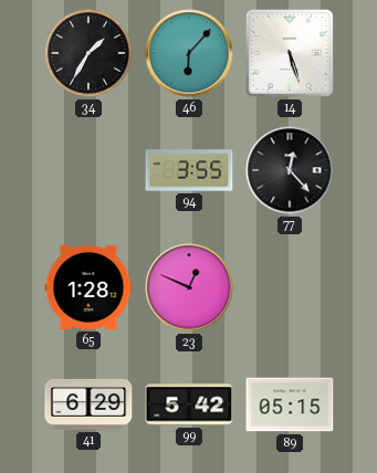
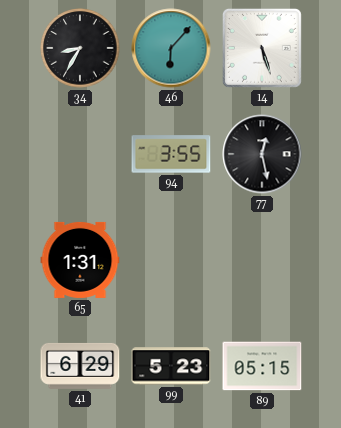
34: 1:35 -> 8:35
77: 12:23 -> 12:28
65: 1:28 -> 1:31
23: 12:49 -> none
99: 5:42 -> 5:23
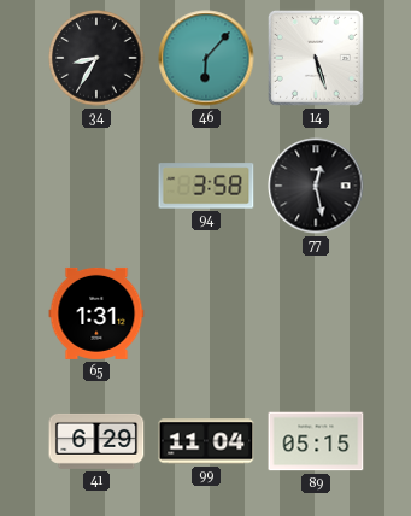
94: 3:55 -> 3:58
99: 5:23 -> 11:04
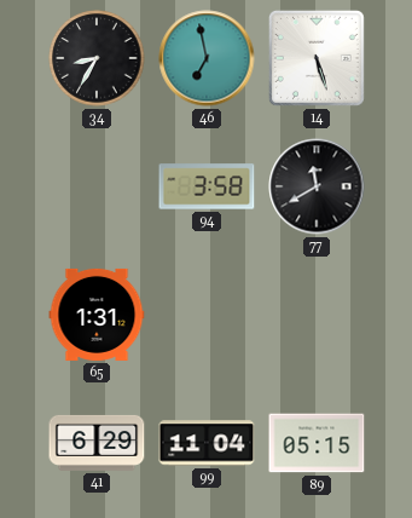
46: 6:07 -> 6:58
77: 12:28 -> 11:40
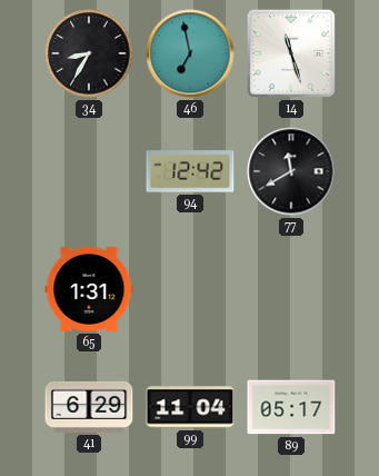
14: 5:27 -> 11:27
94: 3:58 -> 12:42
89: 05:15 -> 05:17
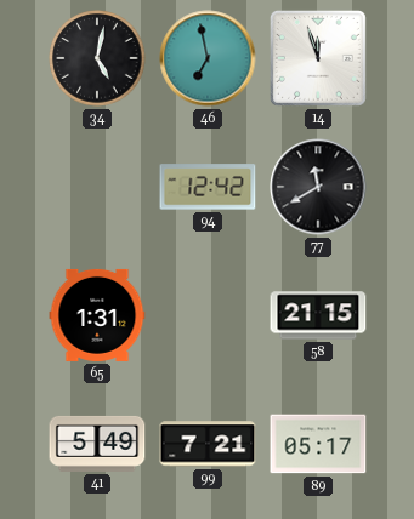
34: 8:35 -> 5:02
14: 11:27 -> 11:57
58: none -> 21:15
41: 6:29 -> 5:49
99: 11:04 -> 7:21
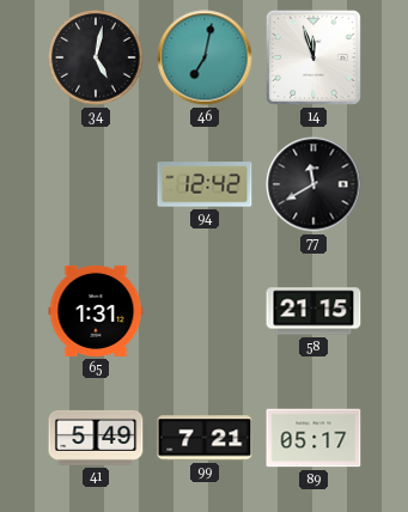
46: 6:58 -> 7:02
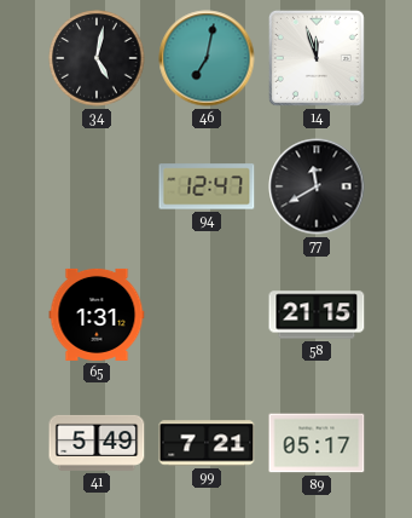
94: 12:42 -> 12:47
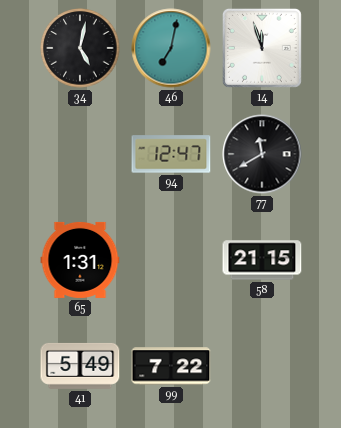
99: 7:21 -> 7:22
89: 05:17 -> none
